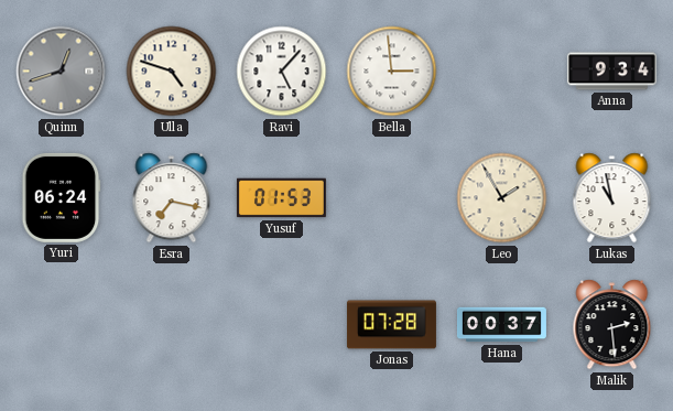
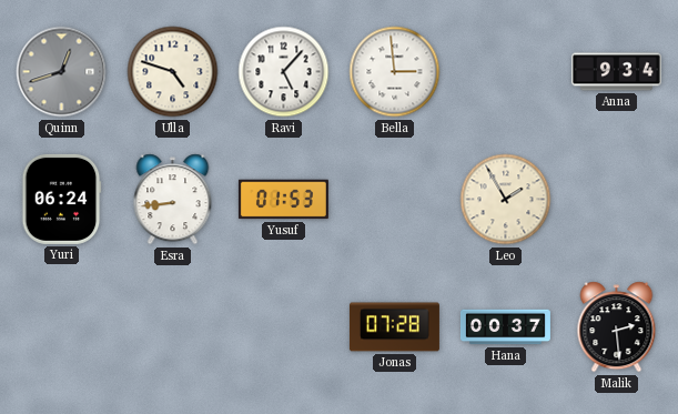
Esra: 7:17 -> 8:44
Lukas: 10:58 -> none
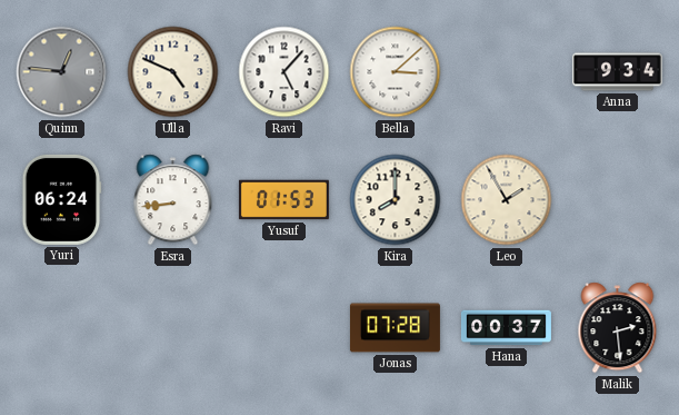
Quinn: 12:42 -> 12:46
Ulla: 4:48 -> 4:49
Bella: 2:59 -> 3:08
Kira: none -> 8:00
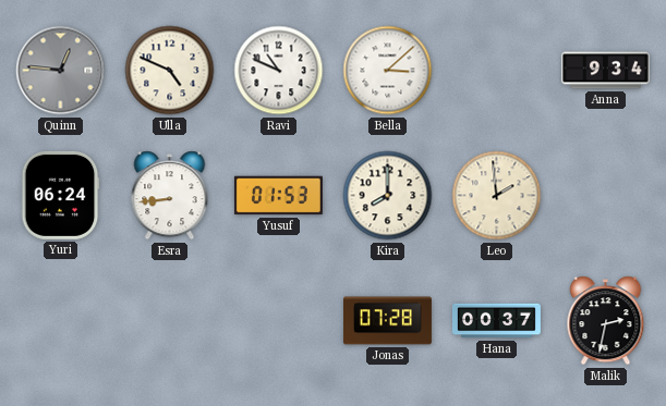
Ravi: 5:07 -> 10:49
Leo: 1:55 -> 1:59
Malik: 2:29 -> 2:32
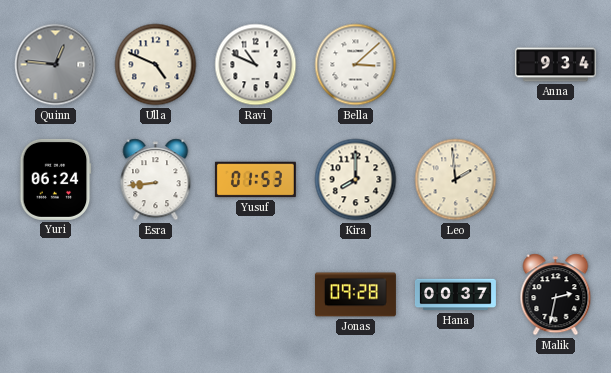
Jonas: 07:28 -> 09:28
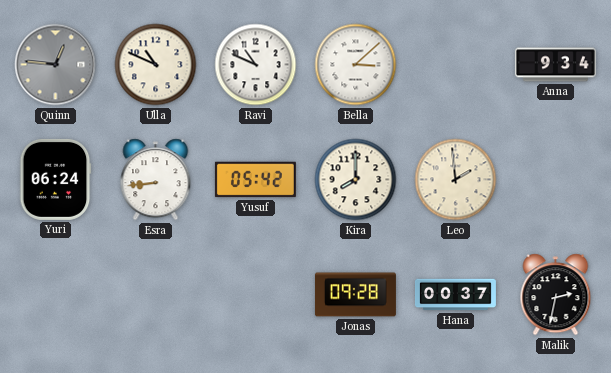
Ulla: 4:49 -> 10:49
Yusuf: 01:53 -> 05:42
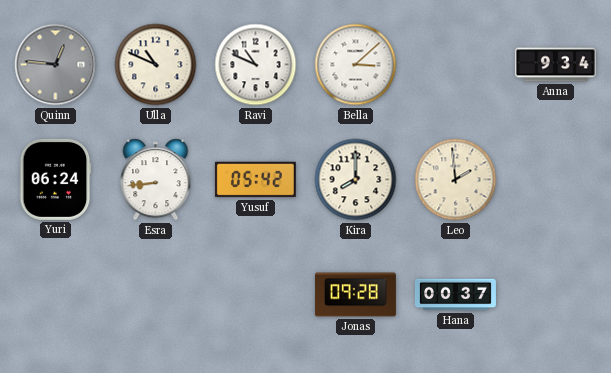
Malik: 2:32 -> none
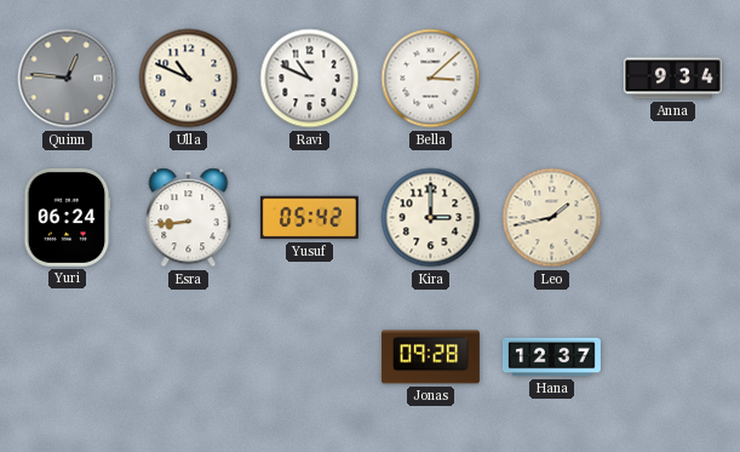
Kira: 8:00 -> 3:00
Leo: 1:59 -> 1:43
Hana: 00:37 -> 12:37
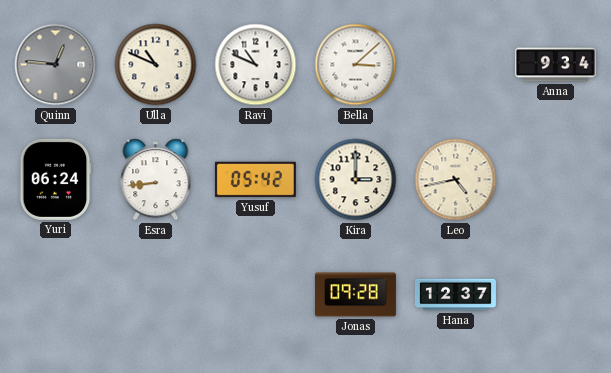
Leo: 1:43 -> 4:43
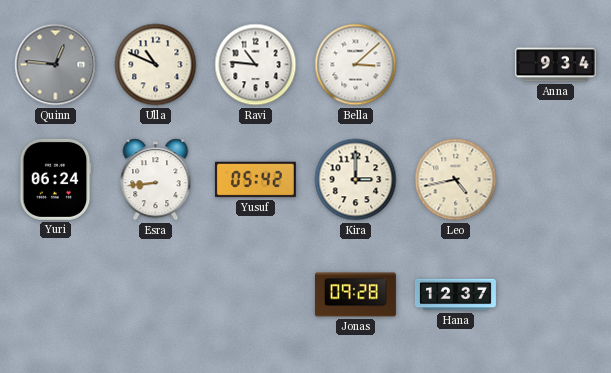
Ravi: 10:49 -> 10:46
